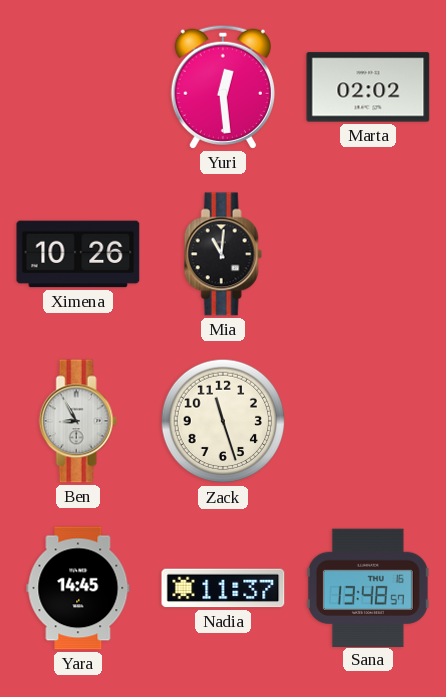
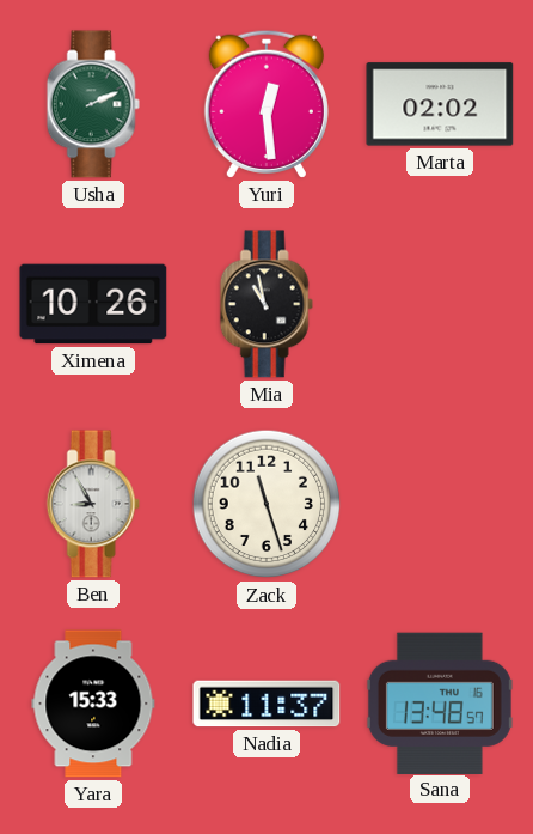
Usha: none -> 2:11
Mia: 11:01 -> 10:58
Yara: 14:45 -> 15:33
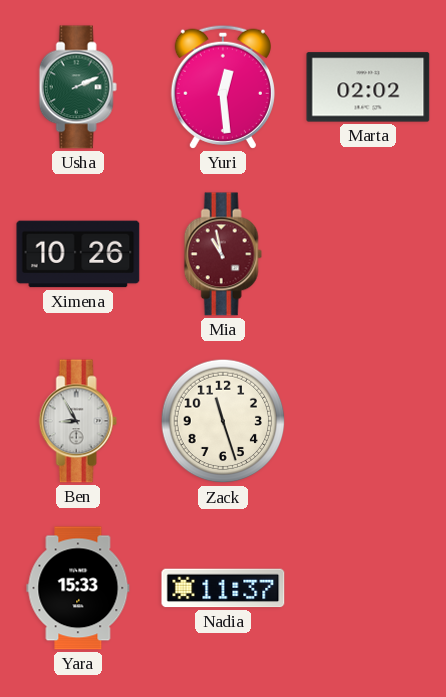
Mia dial: black -> burgundy
Sana: 13:48 -> none
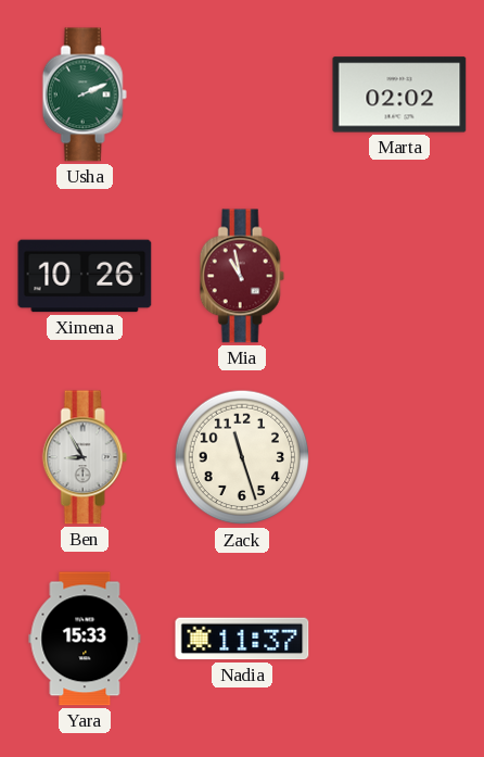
Yuri: 12:29 -> none
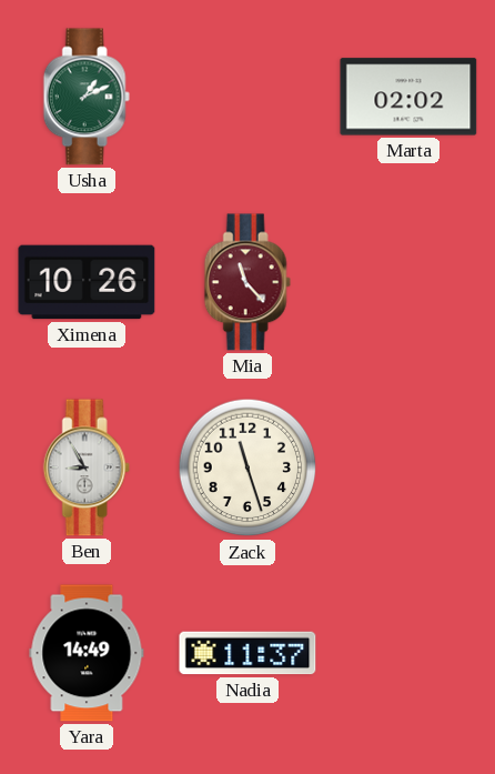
Usha: 2:11 -> 1:11
Mia: 10:58 -> 11:23
Yara: 15:33 -> 14:49
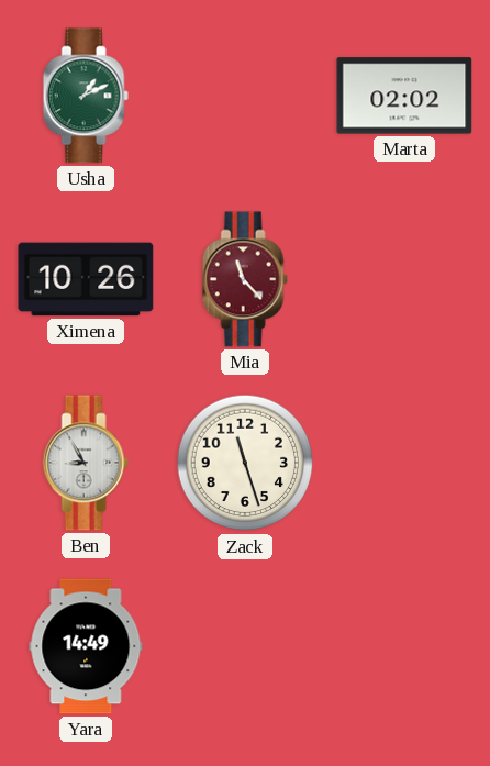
Nadia: 11:37 -> none
